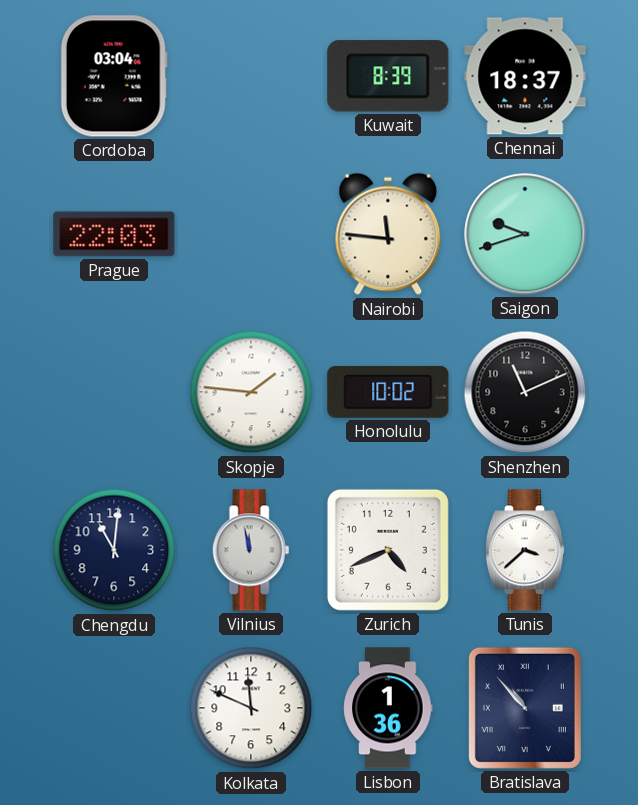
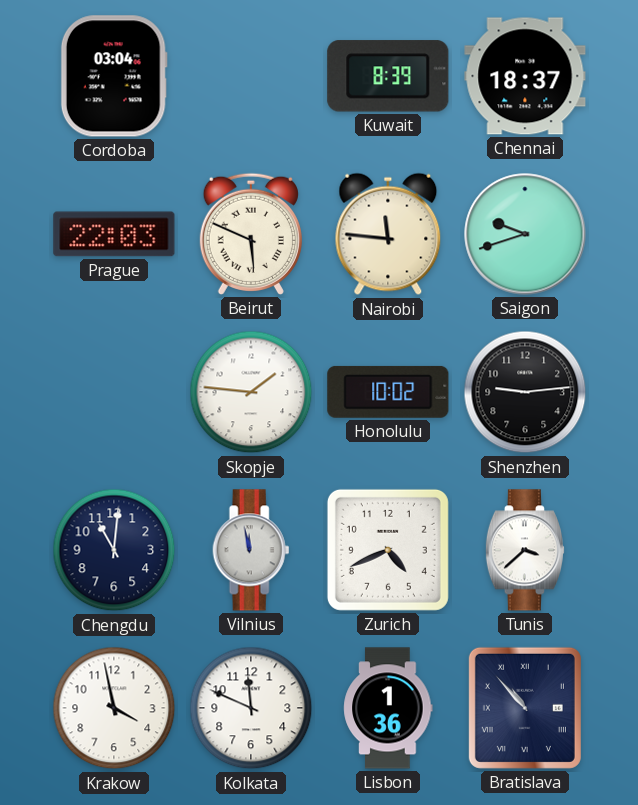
Beirut: none -> 5:49
Shenzhen: 11:11 -> 9:14
Krakow: none -> 3:58
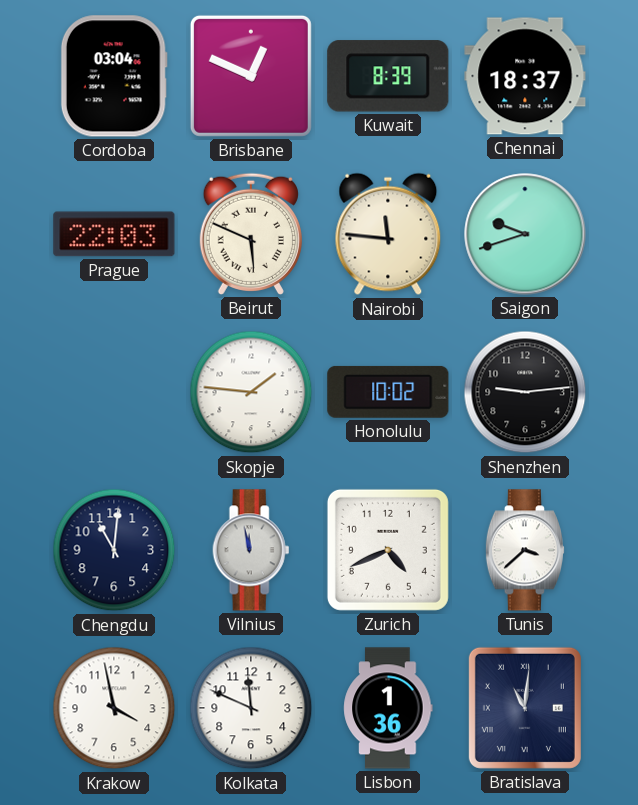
Brisbane: none -> 12:49
Bratislava: 10:53 -> 11:01
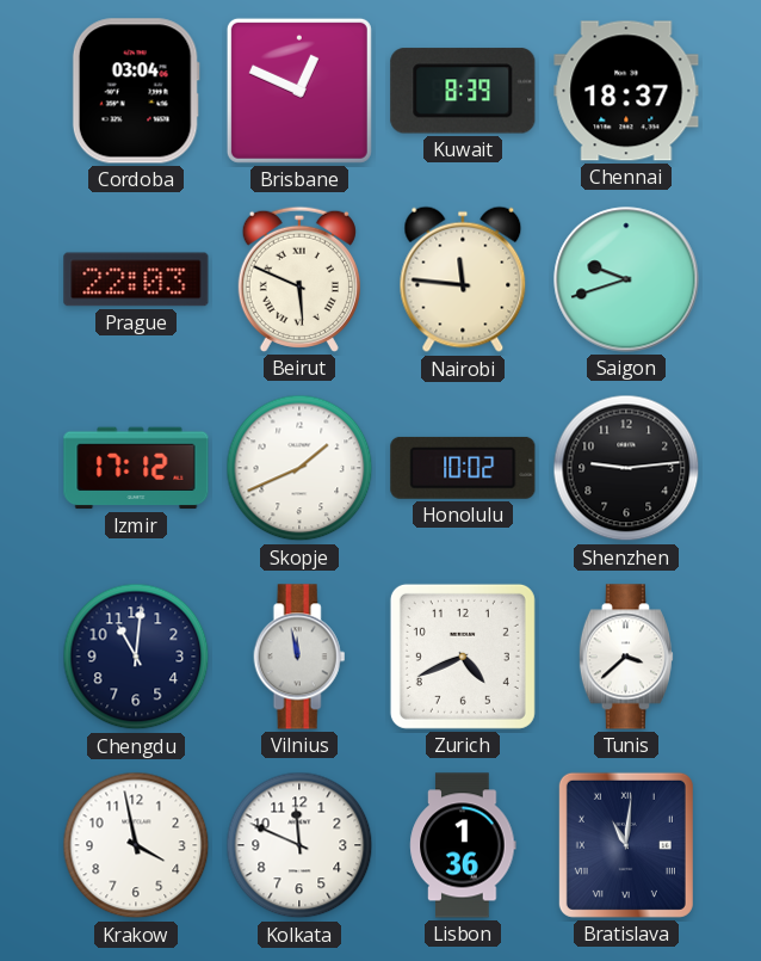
Izmir: none -> 17:12
Skopje: 1:46 -> 1:41
